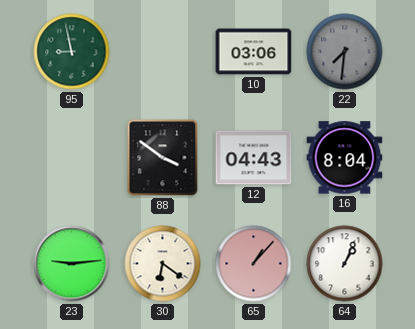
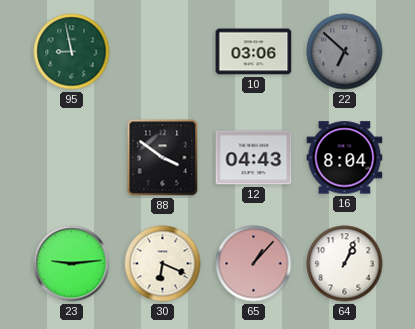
22: 7:31 -> 6:52
30: 6:21 -> 6:19
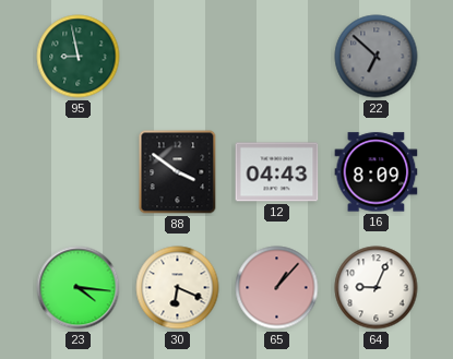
10: 03:06 -> none
16: 8:04 -> 8:09
23: 9:14 -> 4:16
64: 1:04 -> 9:04
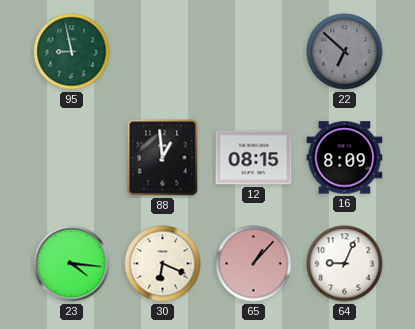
88: 3:51 -> 12:59
12: 04:43 -> 08:15
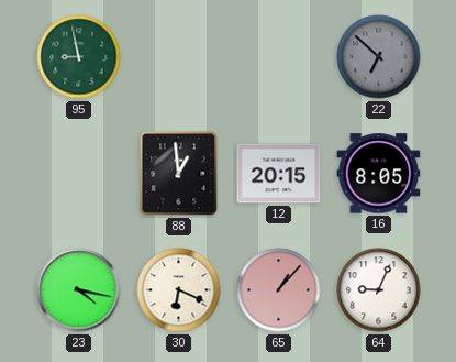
12: 08:15 -> 20:15
16: 8:09 -> 8:05
23: 4:16 -> 4:17
